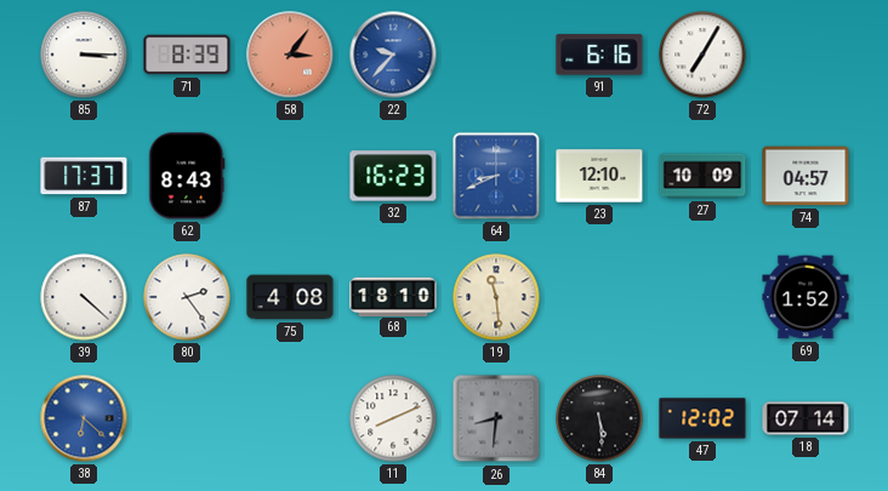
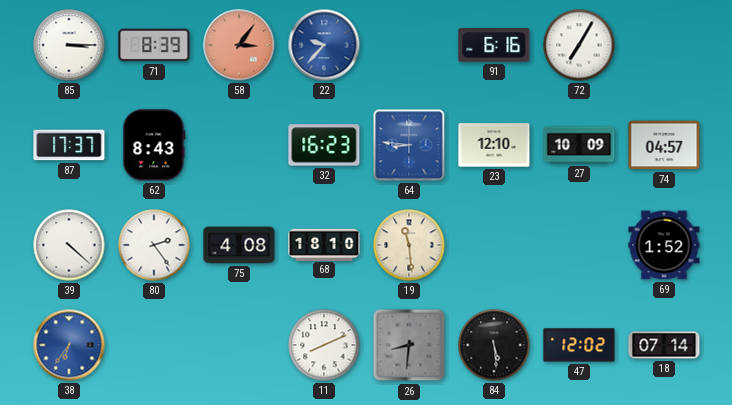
64: 8:41 -> 8:46
38: 6:22 -> 6:36
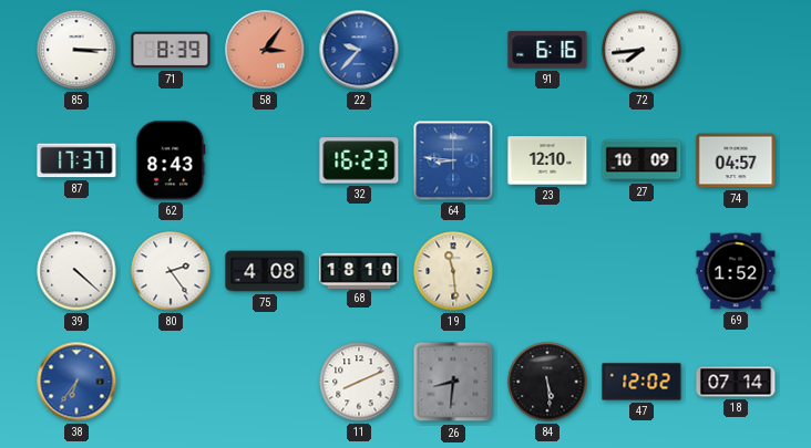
72: 7:05 -> 7:44
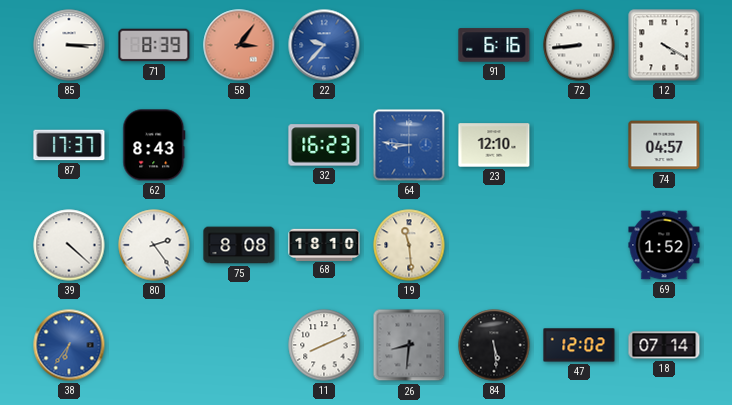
72: 7:44 -> 8:44
12: none -> 4:20
27: 10:09 -> none
75: 4:08 -> 8:08
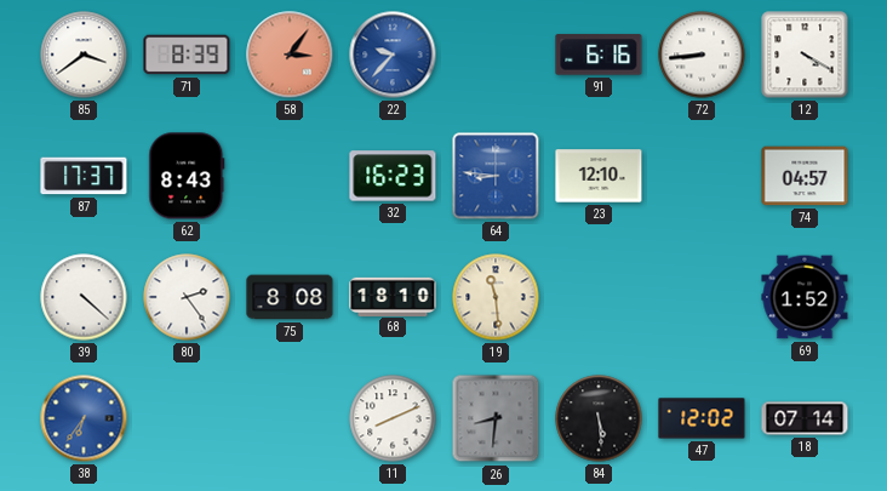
85: 3:15 -> 3:39
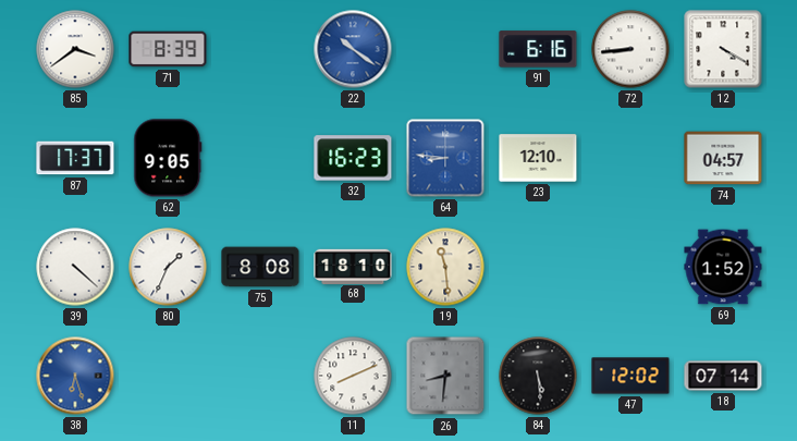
58: 3:06 -> none
22: 9:37 -> 10:21
62: 8:43 -> 9:05
80: 2:24 -> 1:34
38: 6:36 -> 6:27
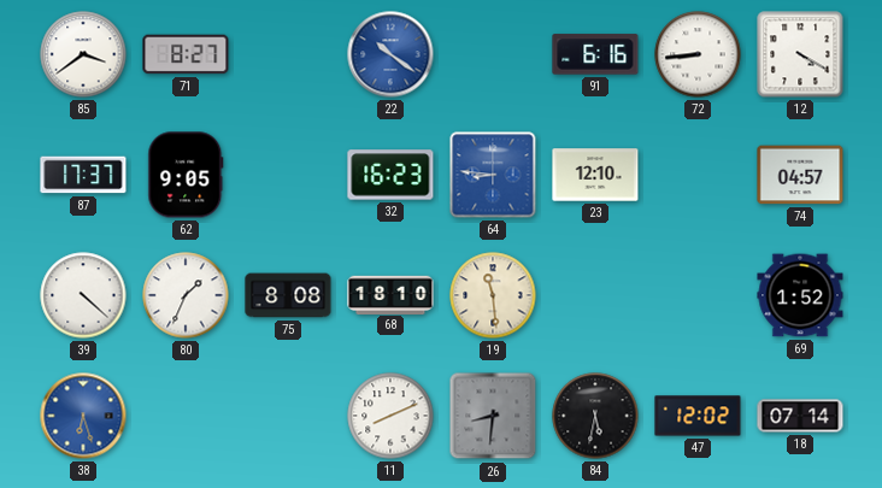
71: 8:39 -> 8:27
84: 5:29 -> 5:32
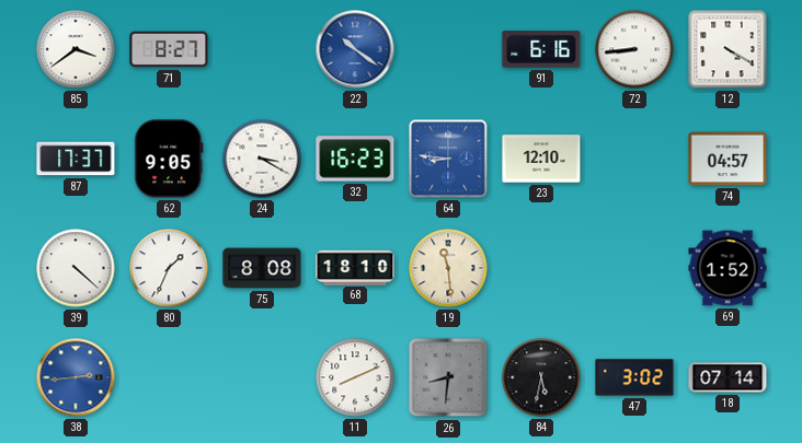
24: none -> 3:20
38: 6:27 -> 2:44
47: 12:02 -> 3:02
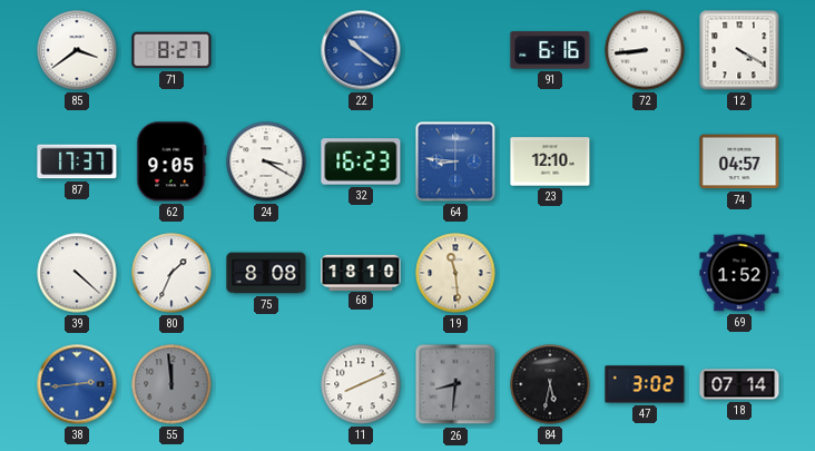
55: none -> 11:59
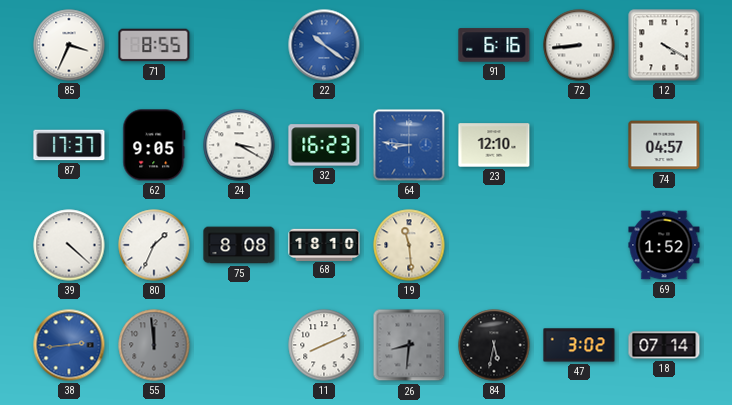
85: 3:39 -> 3:34
71: 8:27 -> 8:55
